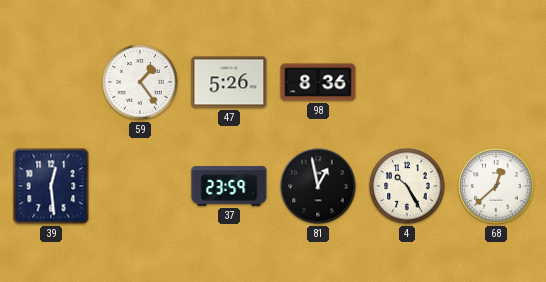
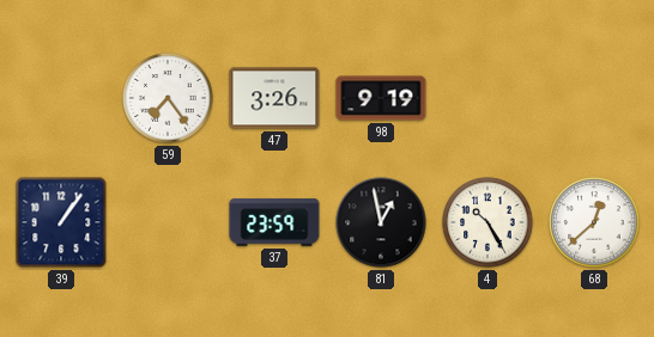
59: 1:24 -> 7:24
47: 5:26 -> 3:26
98: 8:36 -> 9:19
39: 12:29 -> 1:06
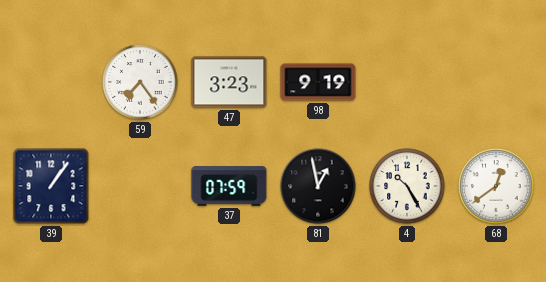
47: 3:26 -> 3:23
37: 23:59 -> 07:59
68: 12:38 -> 12:39
